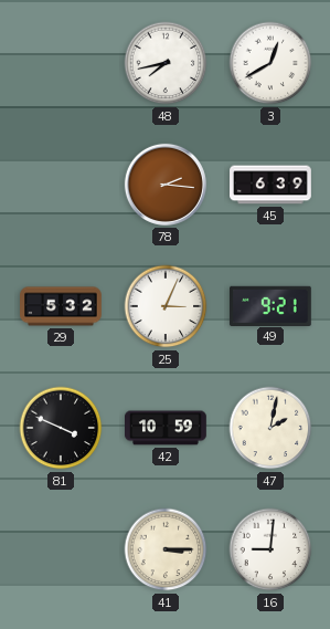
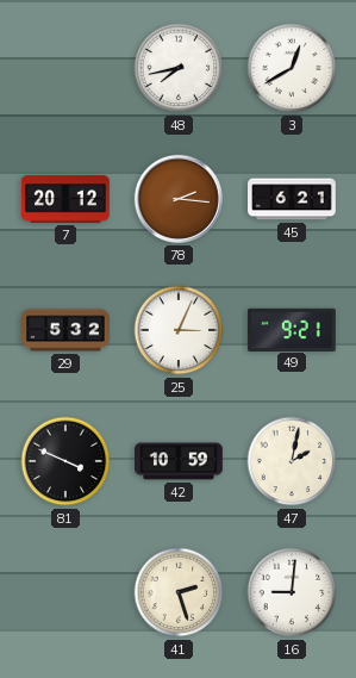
7: none -> 20:12
45: 6:39 -> 6:21
41: 3:15 -> 2:27
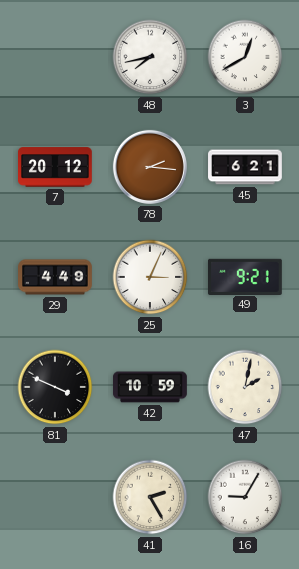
29: 5:32 -> 4:49
41: 2:27 -> 2:25
16: 9:01 -> 9:05
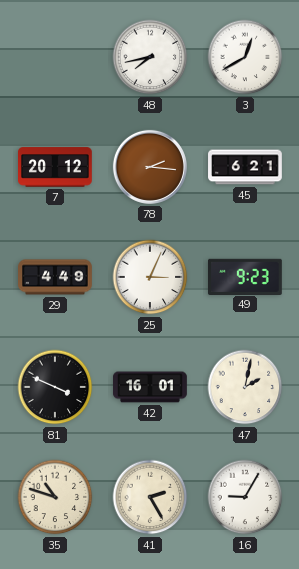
49: 9:21 -> 9:23
42: 10:59 -> 16:01
35: none -> 10:48
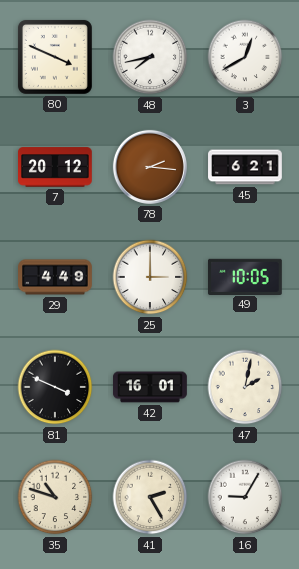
80: none -> 3:49
25: 3:04 -> 3:00
49: 9:23 -> 10:05
